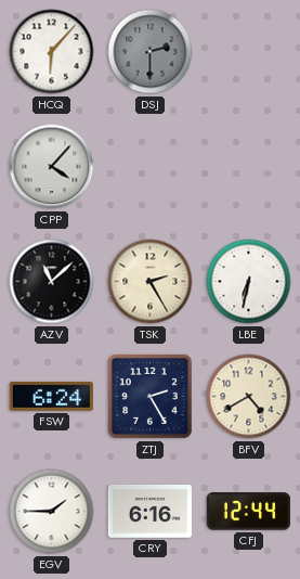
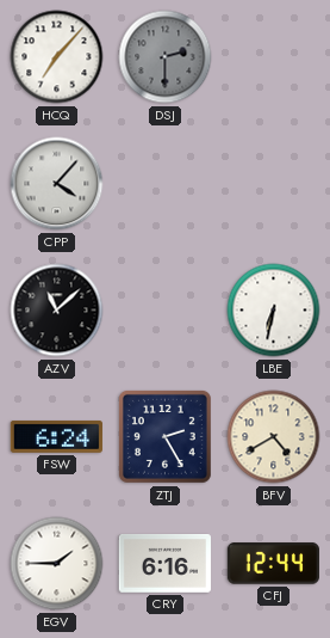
HCQ: 6:07 -> 7:07
TSK: 2:25 -> none
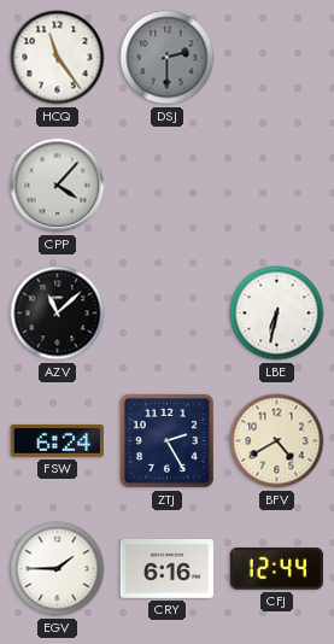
HCQ: 7:07 -> 11:24
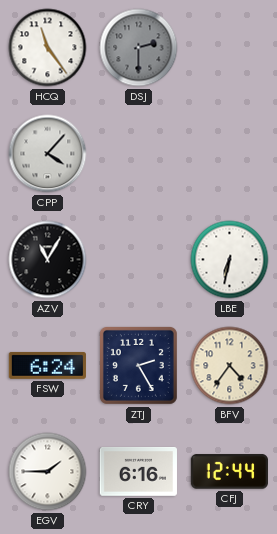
AZV: 11:08 -> 11:05
BFV: 4:40 -> 4:36
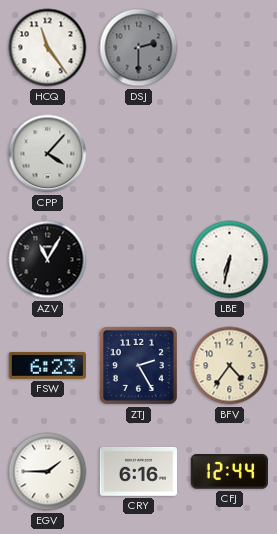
FSW: 6:24 -> 6:23
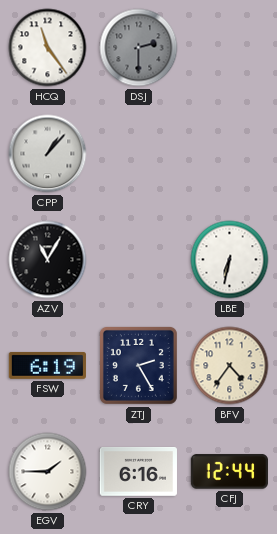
CPP: 4:07 -> 1:07
FSW: 6:23 -> 6:19
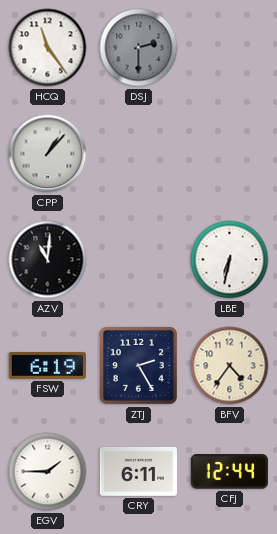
AZV: 11:05 -> 11:01
CRY: 6:16 -> 6:11
